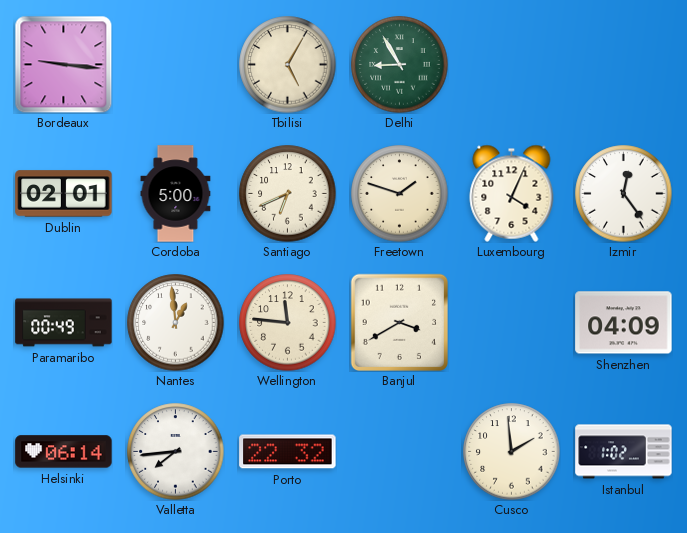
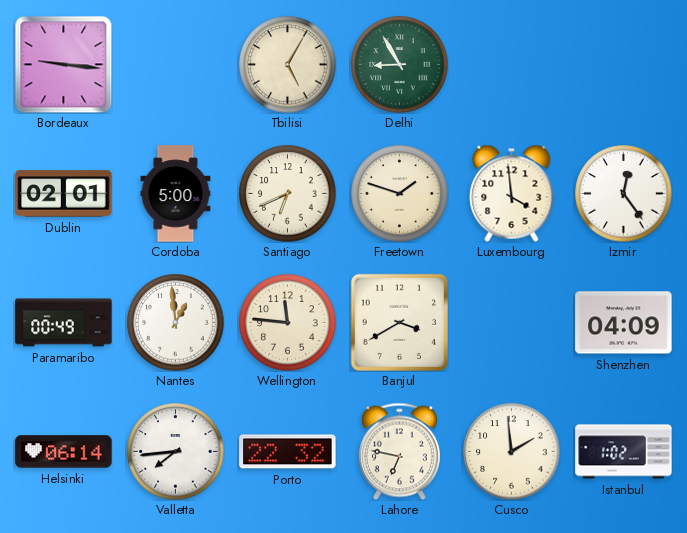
Luxembourg: 4:04 -> 3:59
Lahore: none -> 6:47
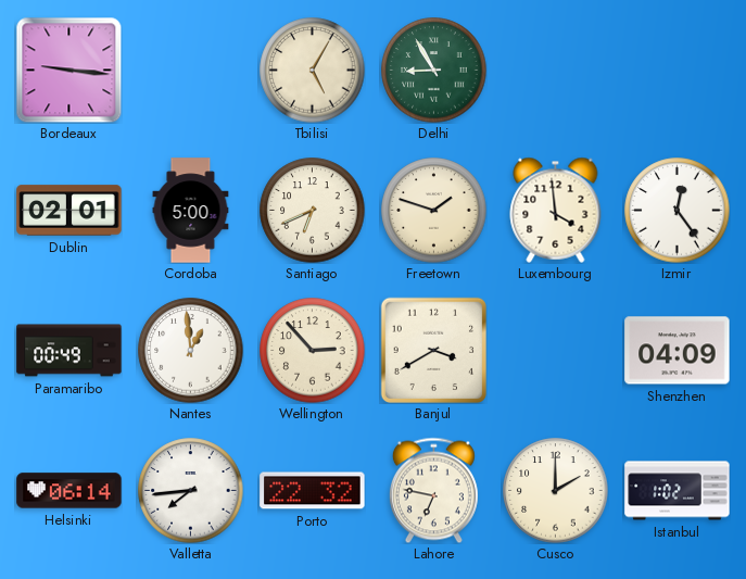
Wellington: 11:46 -> 2:53
Cusco: 1:59 -> 2:00
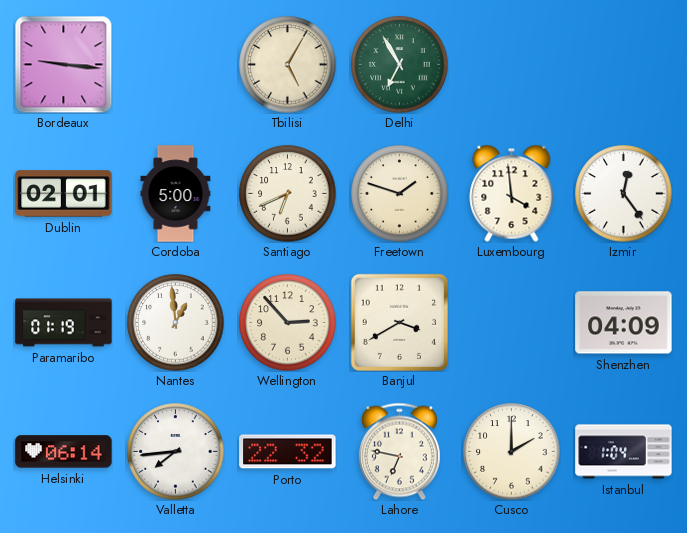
Delhi: 8:55 -> 6:55
Paramaribo: 00:49 -> 01:19
Istanbul: 1:02 -> 1:04
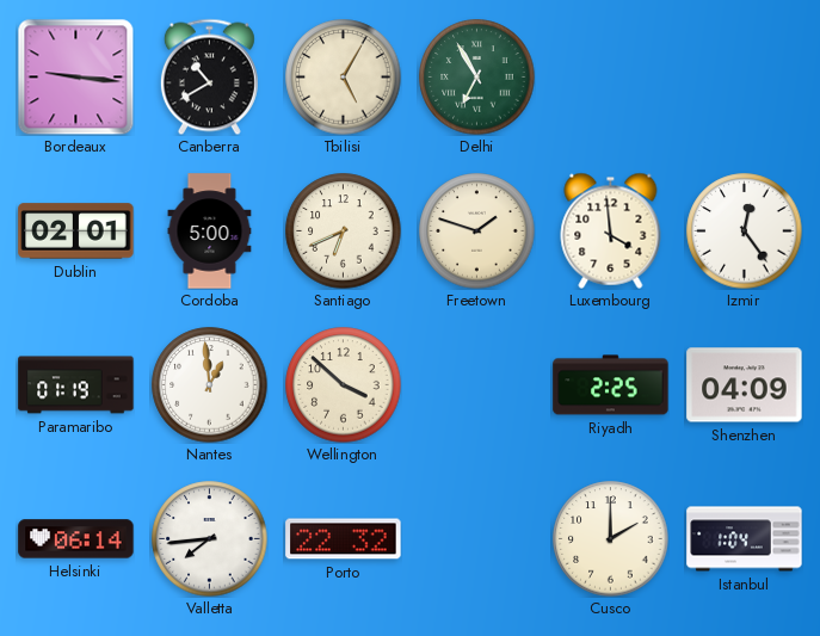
Canberra: none -> 10:40
Wellington: 2:53 -> 3:52
Banjul: 3:40 -> none
Riyadh: none -> 2:25
Lahore: 6:47 -> none
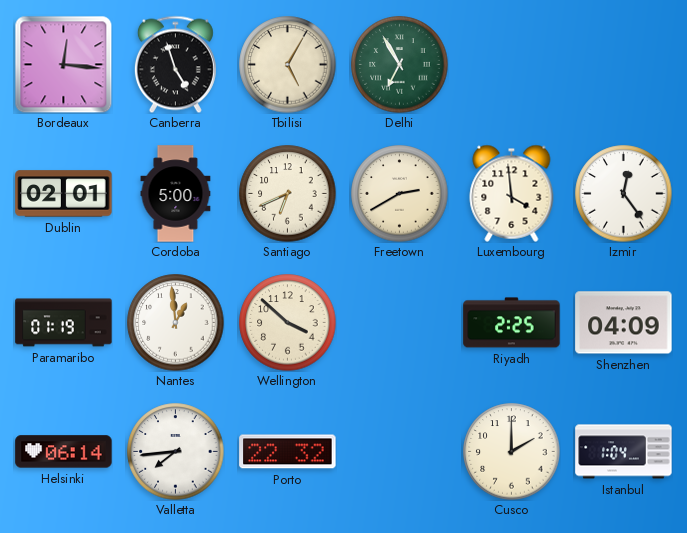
Bordeaux: 9:16 -> 12:16
Canberra: 10:40 -> 4:57
Freetown: 1:48 -> 2:40
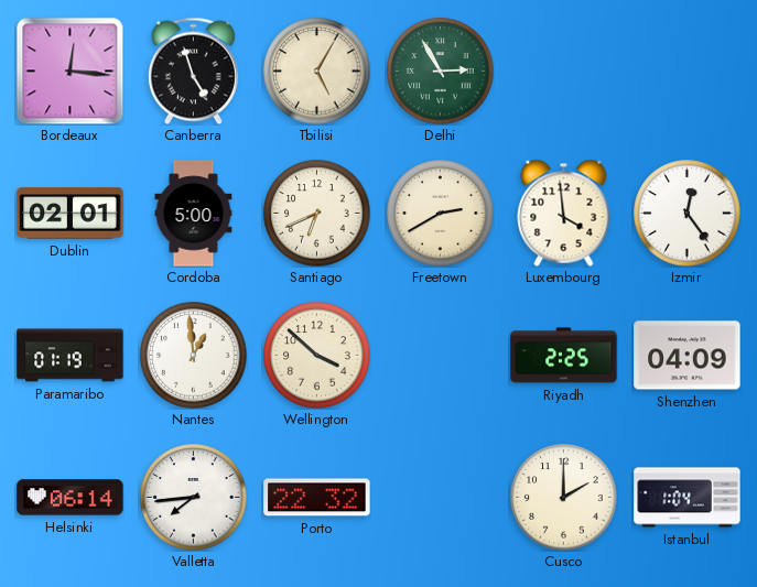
Delhi: 6:55 -> 2:55
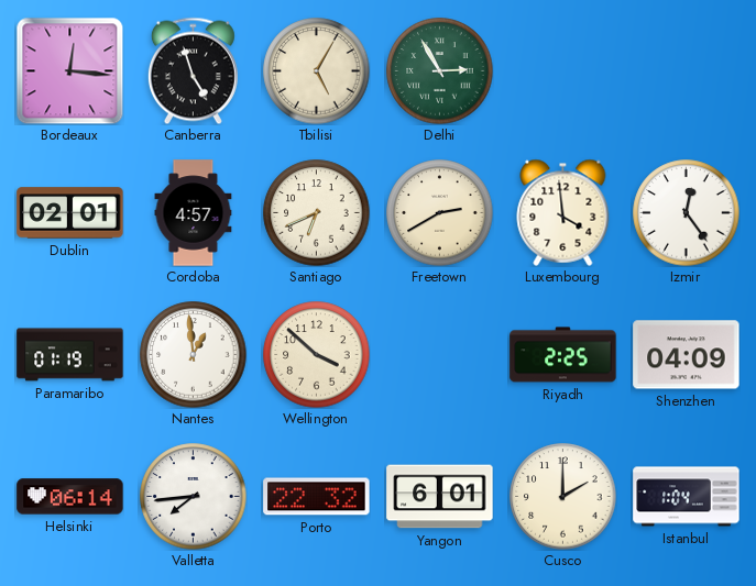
Cordoba: 5:00 -> 4:57
Yangon: none -> 6:01
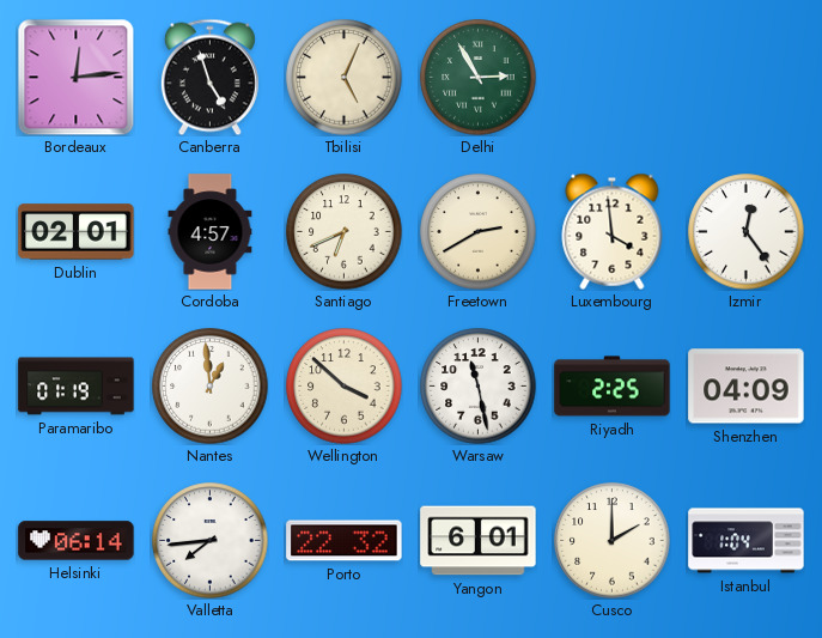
Bordeaux: 12:16 -> 12:14
Tbilisi: 5:05 -> 5:04
Warsaw: none -> 11:28
